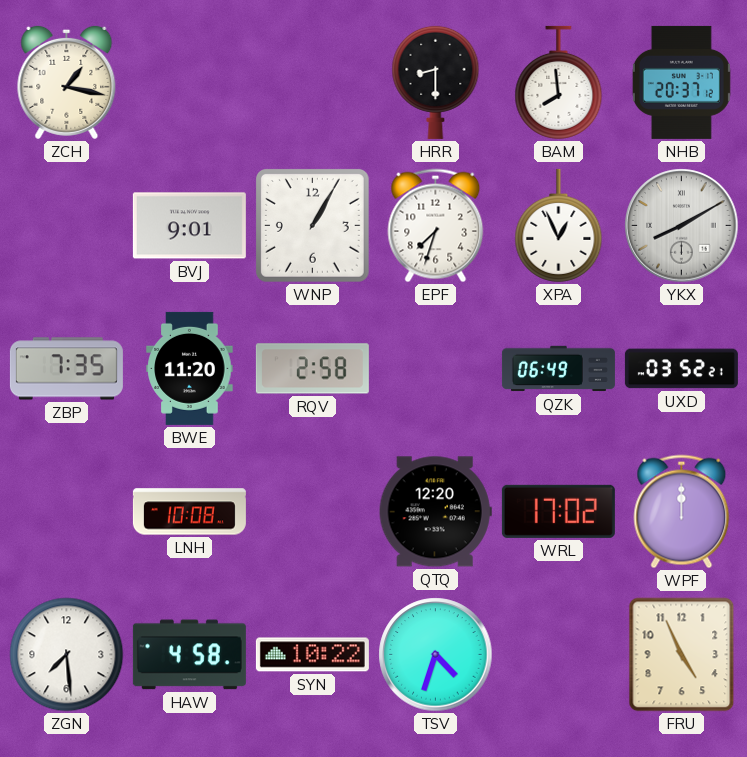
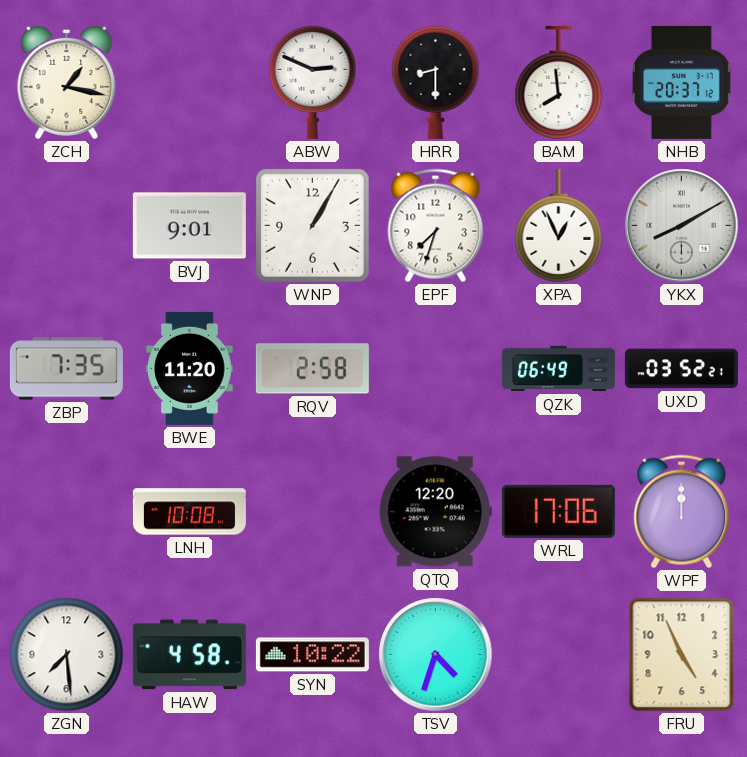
ABW: none -> 2:49
WRL: 17:02 -> 17:06
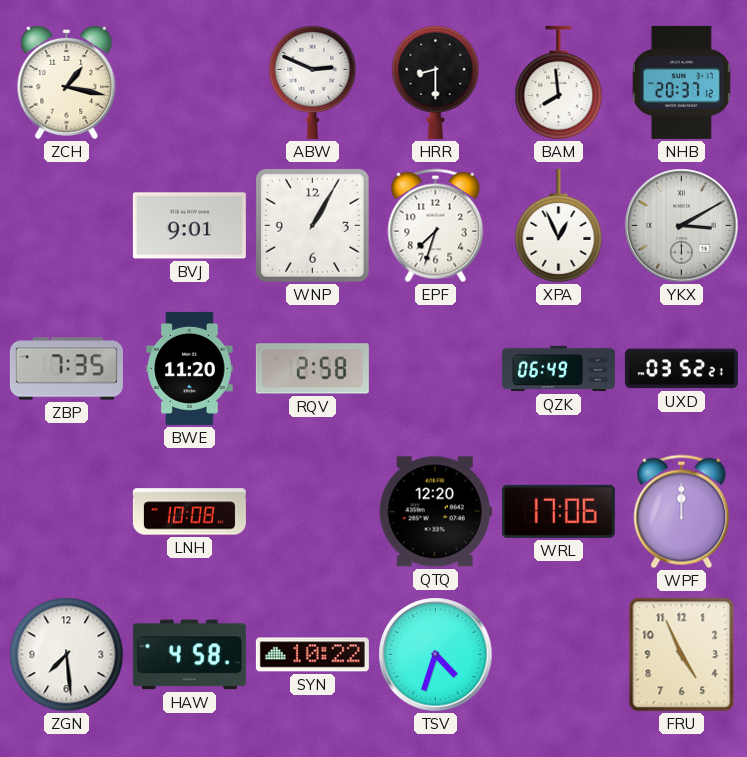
YKX: 8:10 -> 3:10
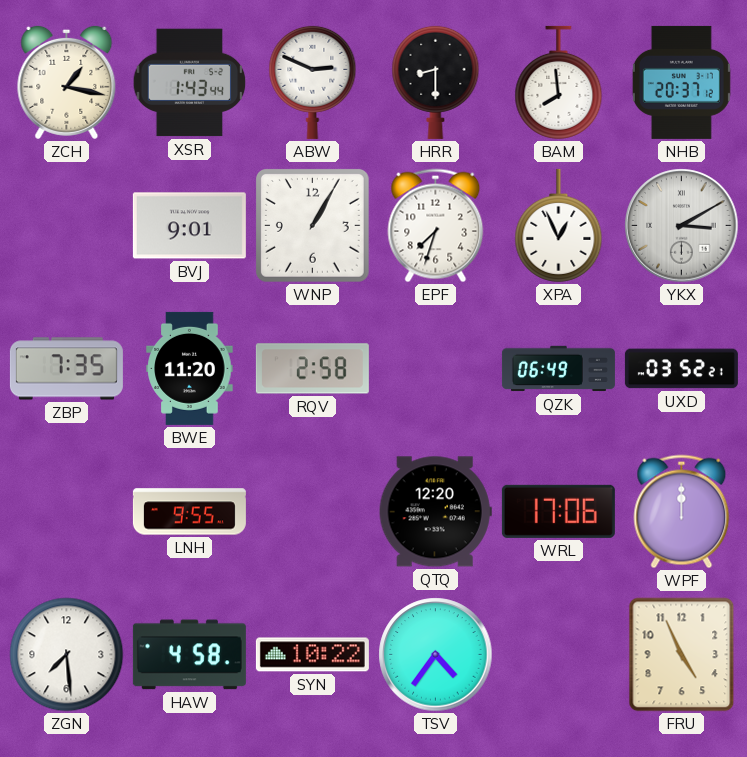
XSR: none -> 1:43
LNH: 10:08 -> 9:55
TSV: 4:33 -> 4:36
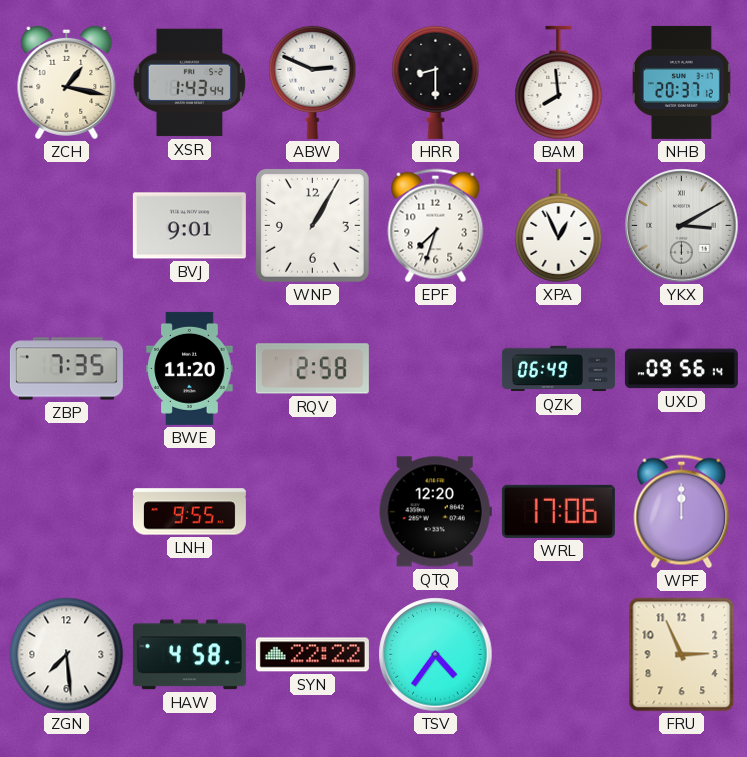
UXD: 03:52 -> 09:56
SYN: 10:22 -> 22:22
FRU: 4:56 -> 2:56
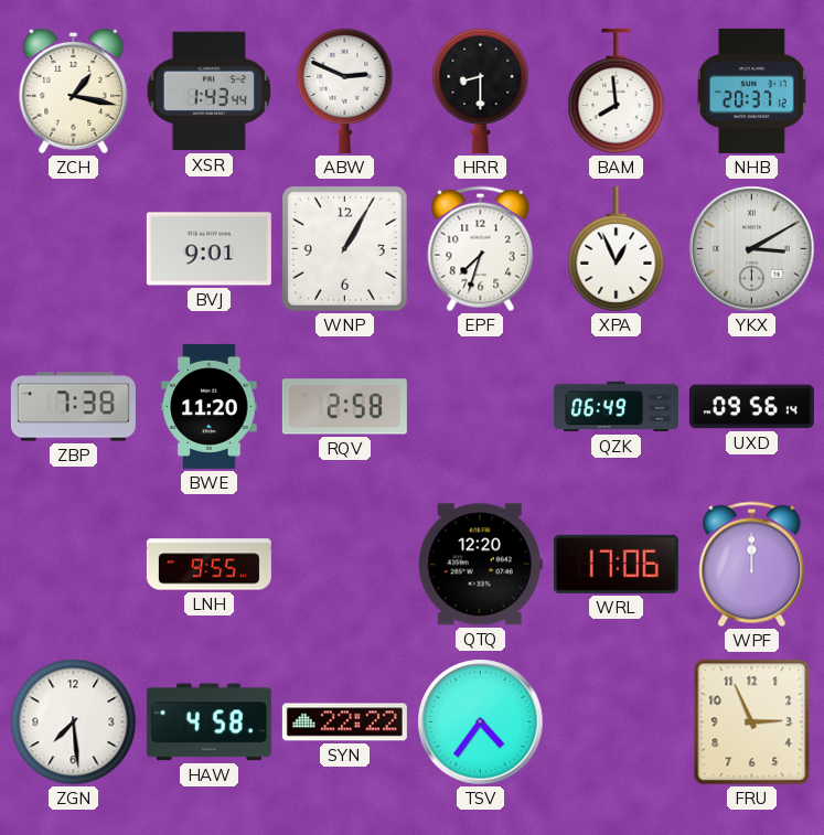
ZBP: 7:35 -> 7:38
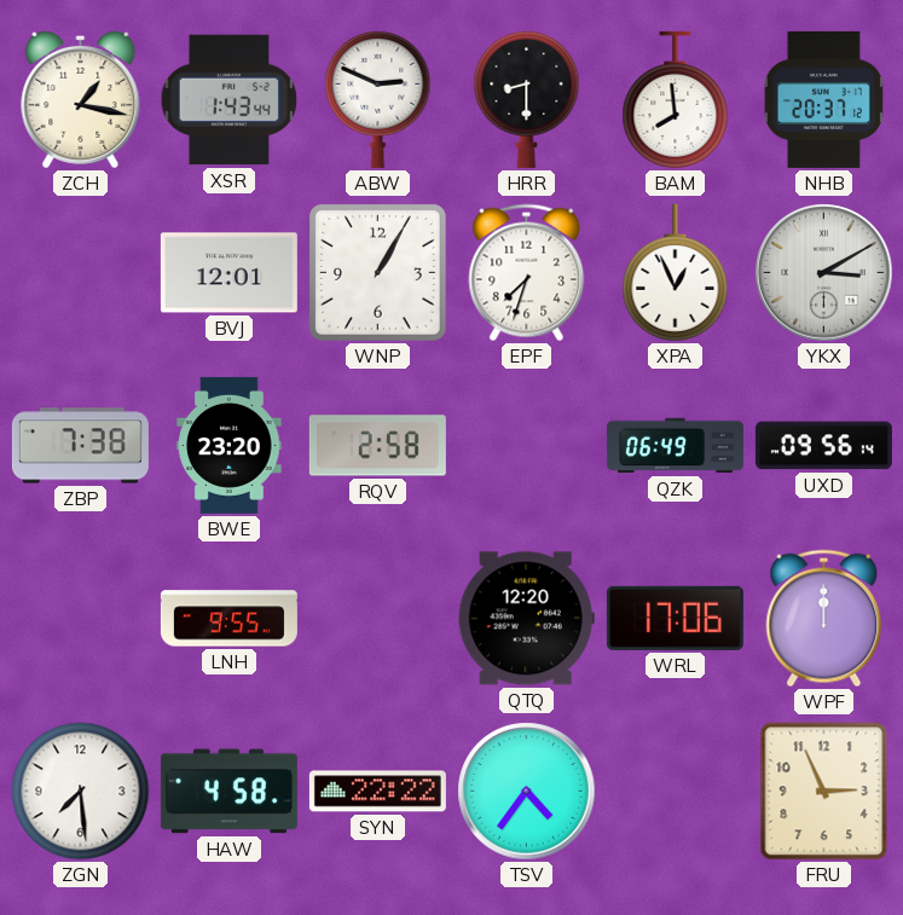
BVJ: 9:01 -> 12:01
BWE: 11:20 -> 23:20
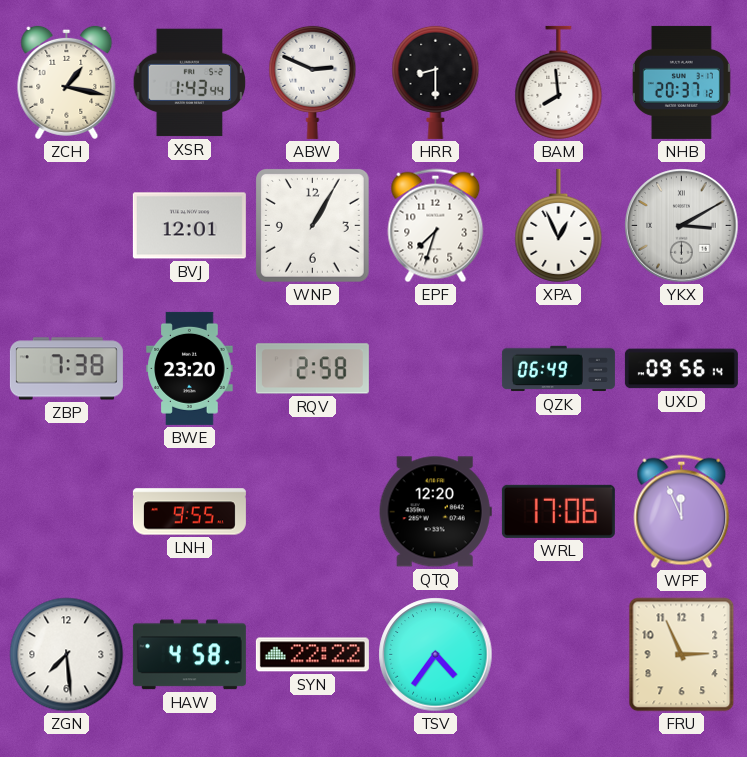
WPF: 12:00 -> 11:56
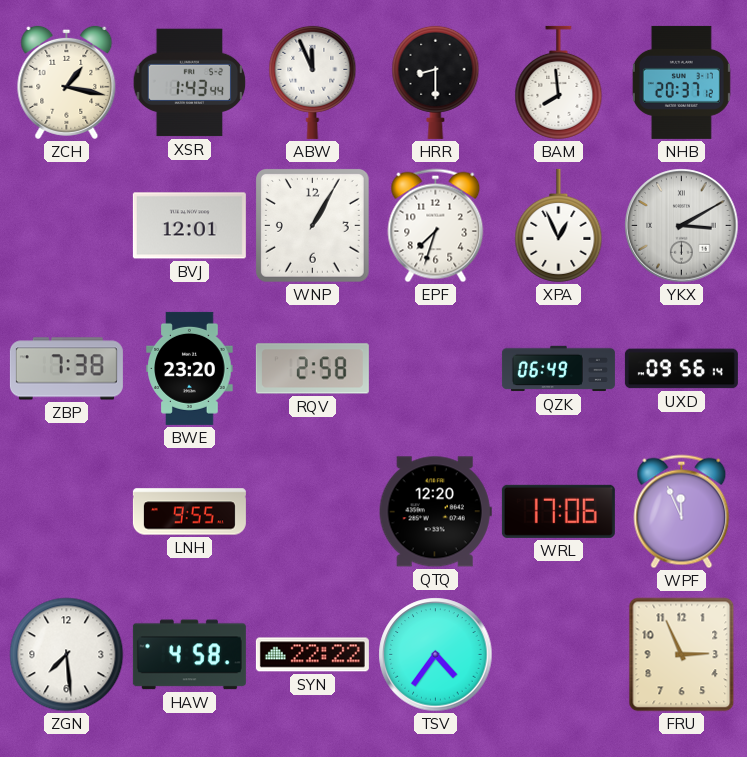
ABW: 2:49 -> 11:56
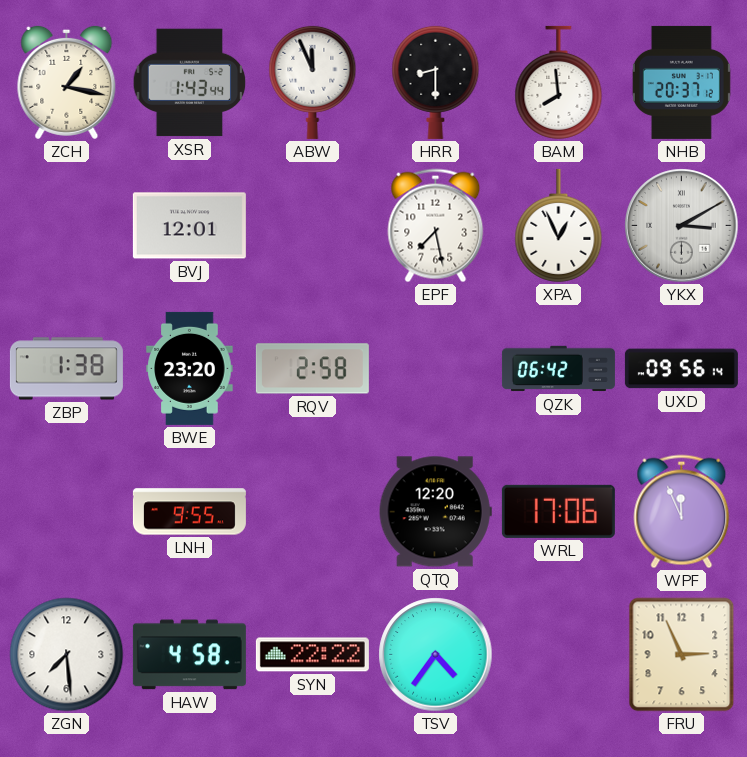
WNP: 1:05 -> none
EPF: 7:33 -> 7:28
ZBP: 7:38 -> 1:38
QZK: 06:49 -> 06:42
